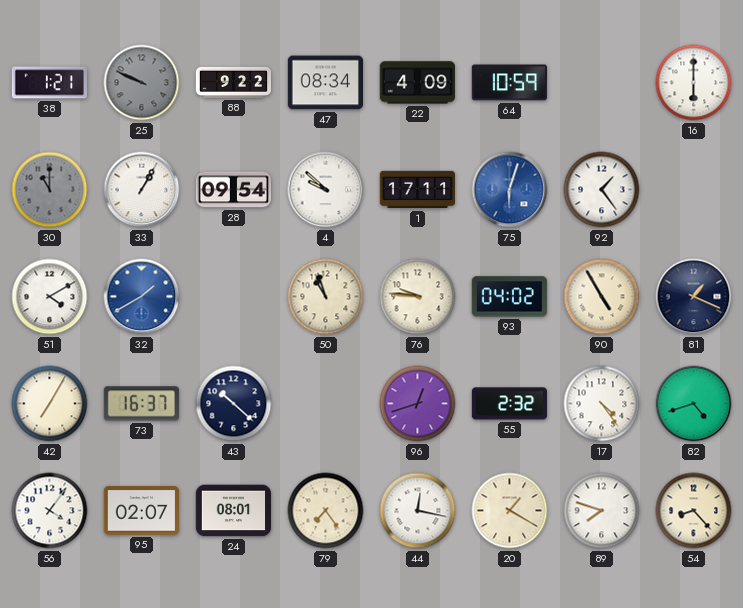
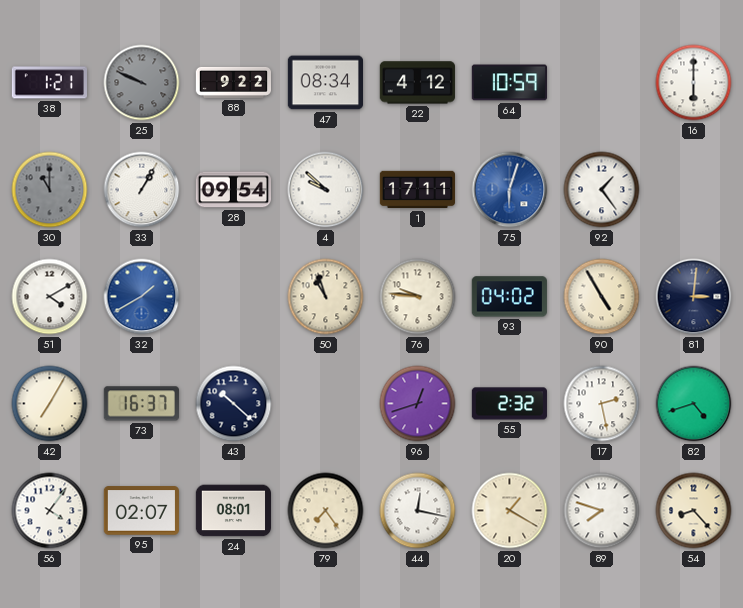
22: 4:09 -> 4:12
81: 1:19 -> 3:01
17: 4:24 -> 2:28
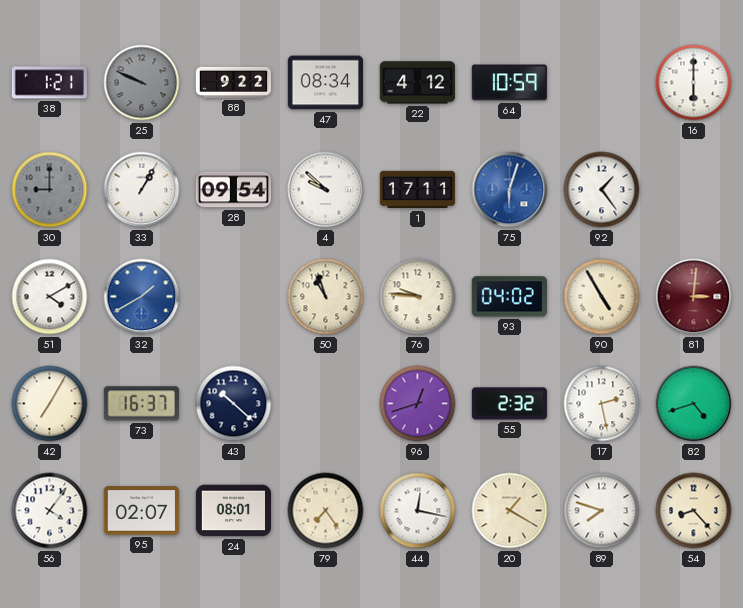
30: 11:00 -> 9:00
81 dial: navy -> burgundy
